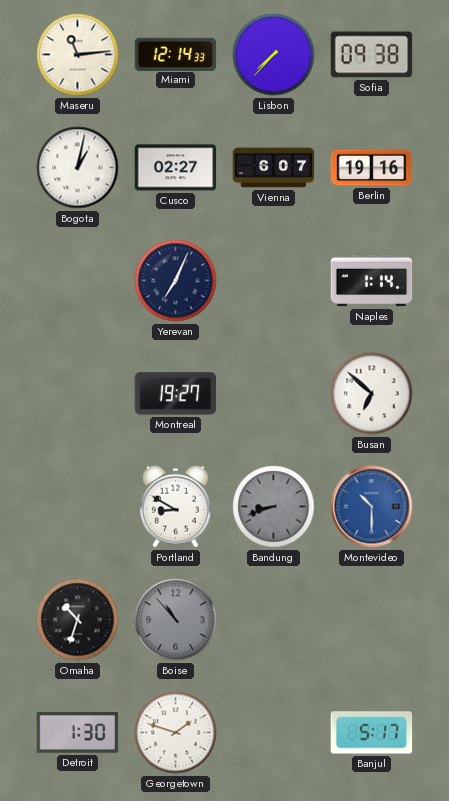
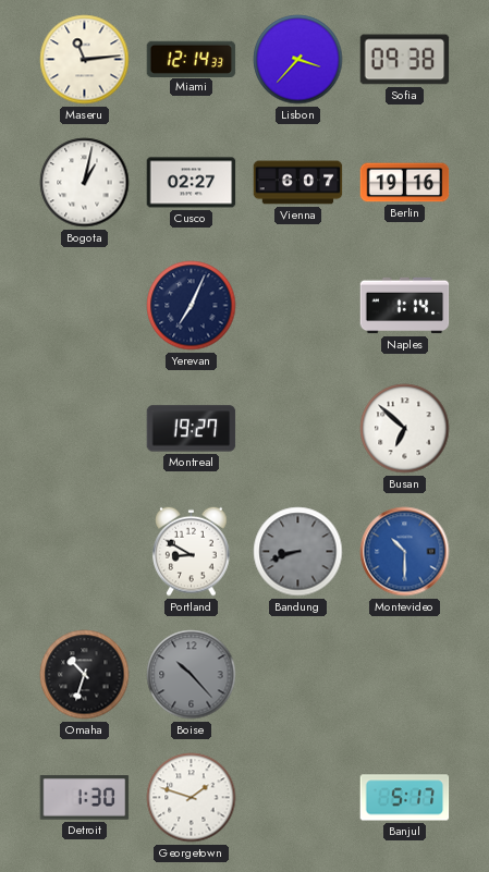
Lisbon: 7:37 -> 3:37
Boise: 10:53 -> 10:23
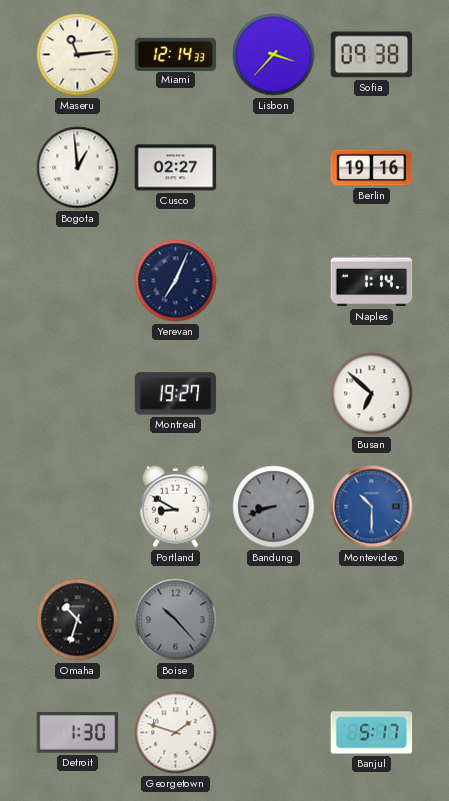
Bogota: 1:02 -> 12:59
Vienna: 6:07 -> none
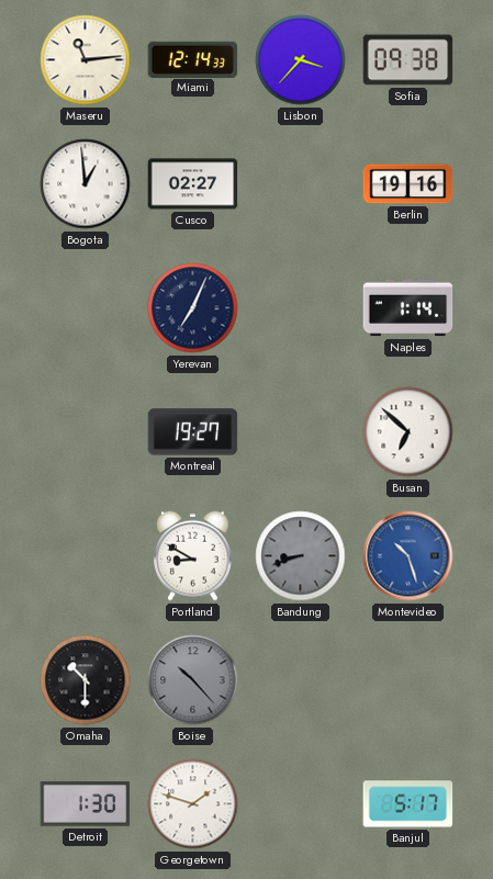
Montevideo: 10:30 -> 10:27
Omaha: 10:33 -> 10:30
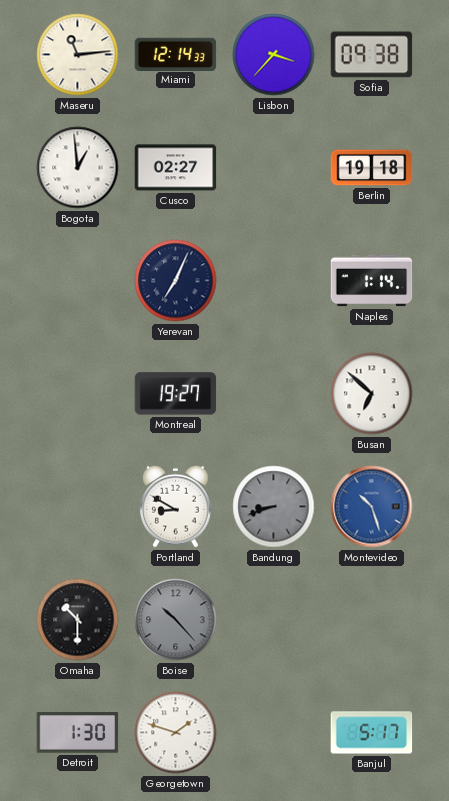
Berlin: 19:16 -> 19:18
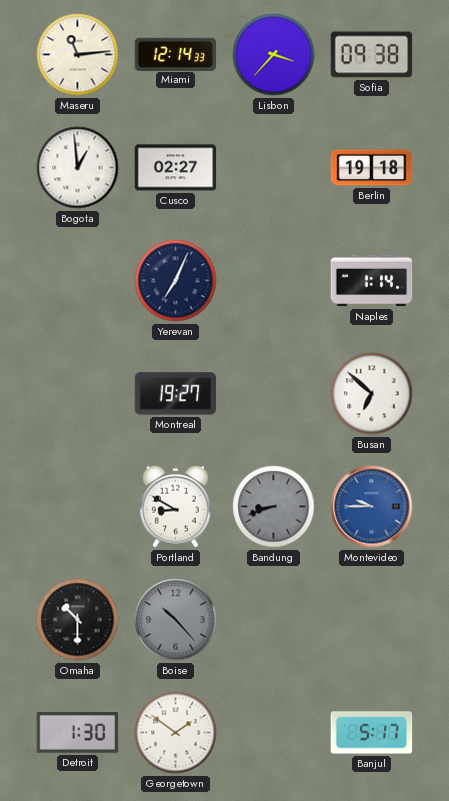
Montevideo: 10:27 -> 9:45
Georgetown: 1:48 -> 1:51
